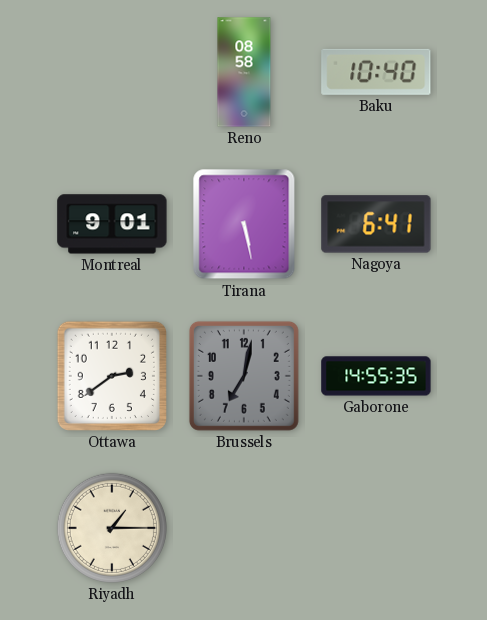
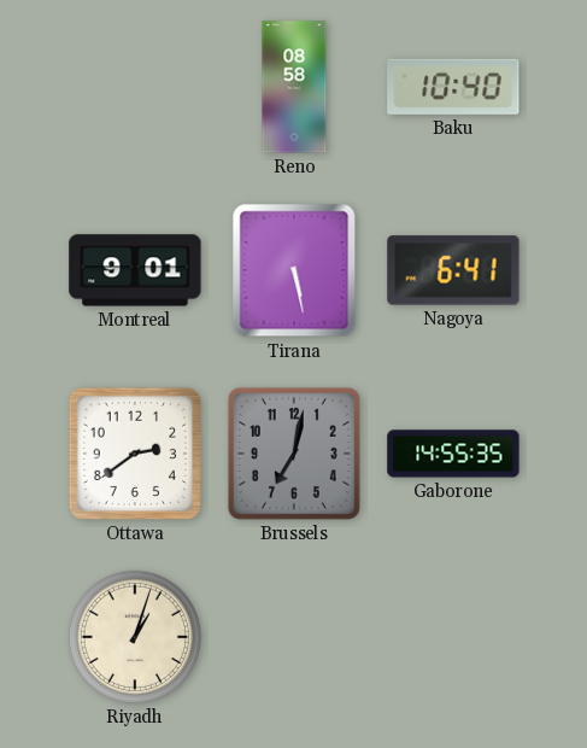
Riyadh: 1:15 -> 1:03
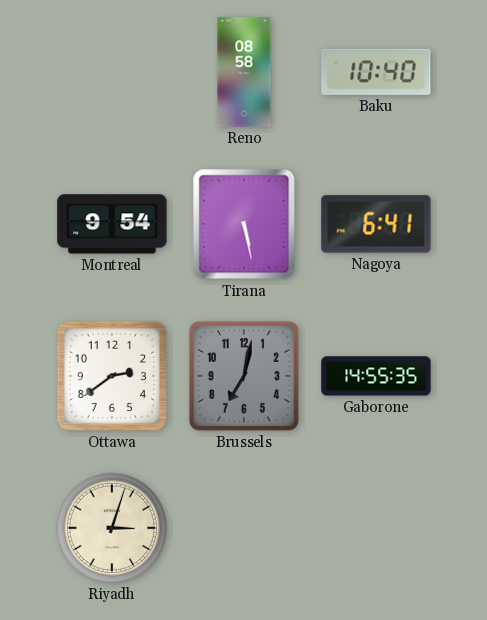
Montreal: 9:01 -> 9:54
Riyadh: 1:03 -> 3:03
